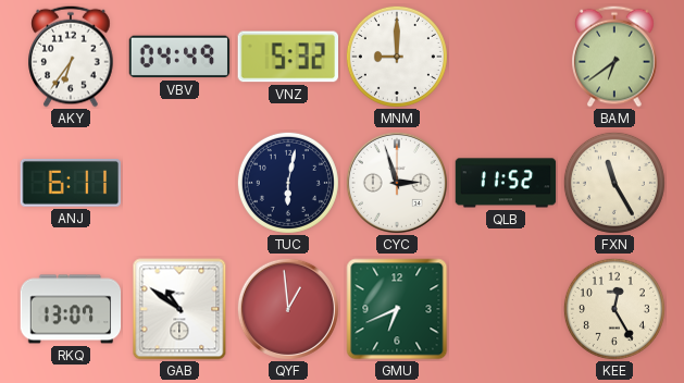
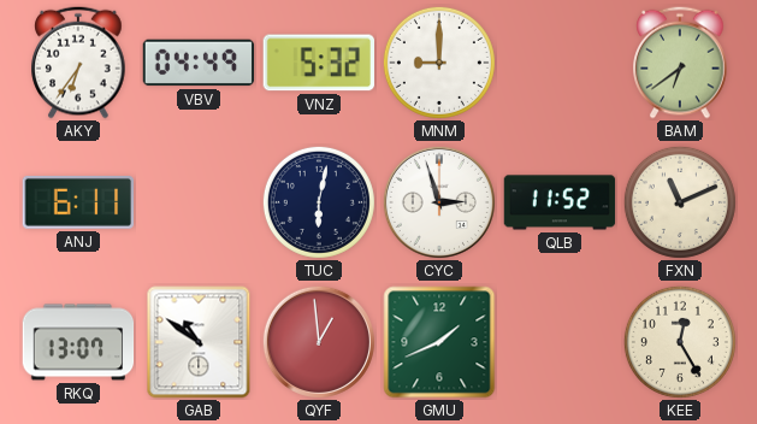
FXN: 11:25 -> 11:11
GMU: 6:41 -> 1:41
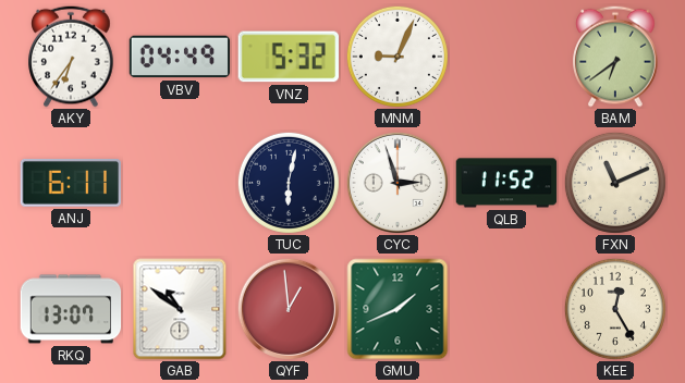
MNM: 9:00 -> 9:04
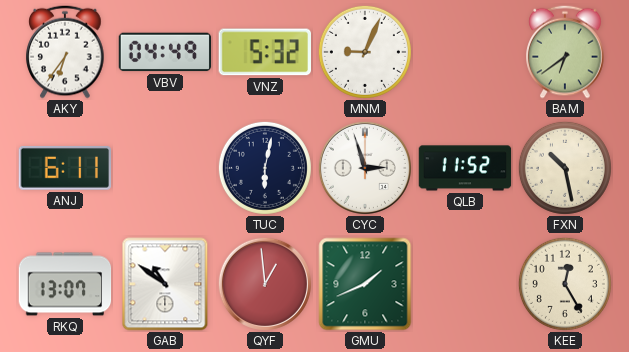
FXN: 11:11 -> 10:28
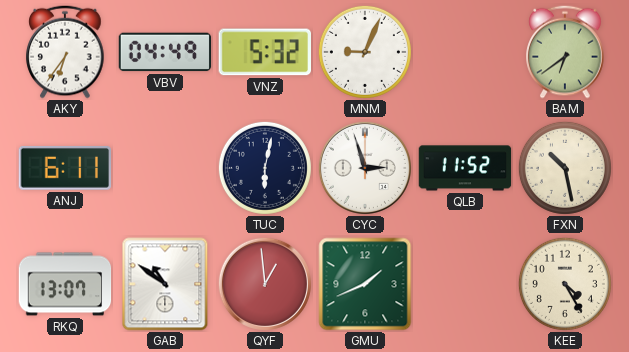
KEE: 12:25 -> 4:25
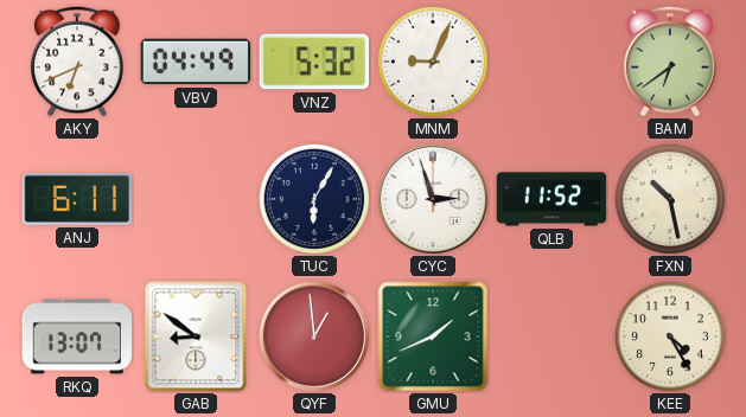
AKY: 6:36 -> 6:41
TUC: 6:02 -> 6:05
GAB: 10:51 -> 8:51
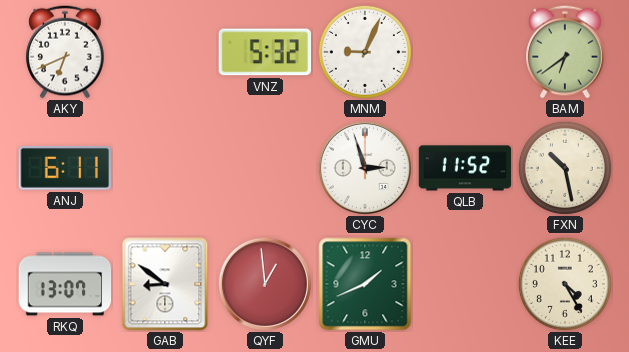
VBV: 04:49 -> none
TUC: 6:05 -> none
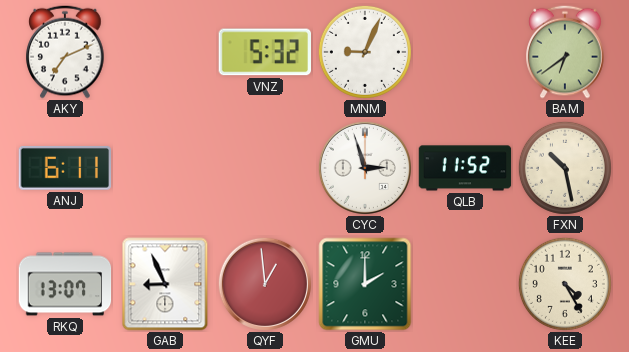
AKY: 6:41 -> 7:11
GAB: 8:51 -> 8:56
GMU: 1:41 -> 2:00
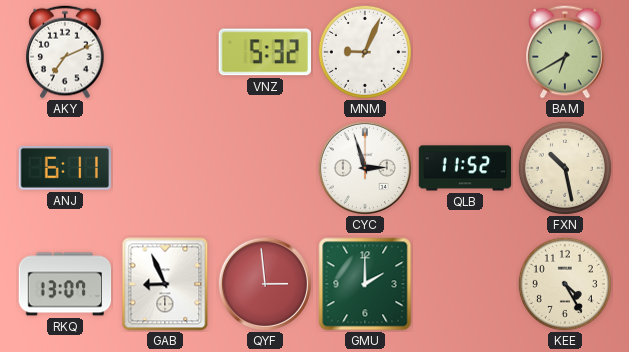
BAM: 6:39 -> 6:40
QYF: 12:59 -> 2:59
